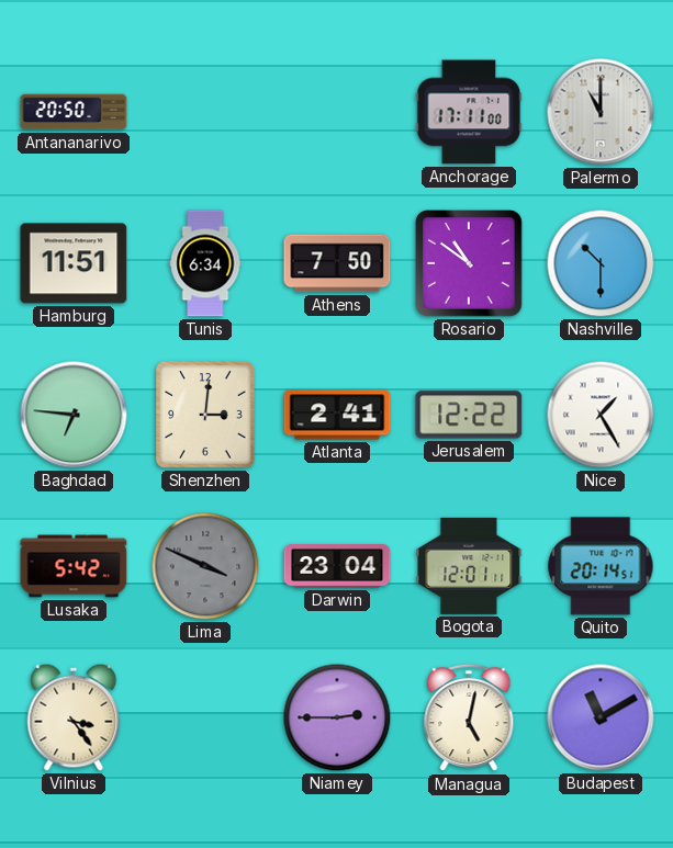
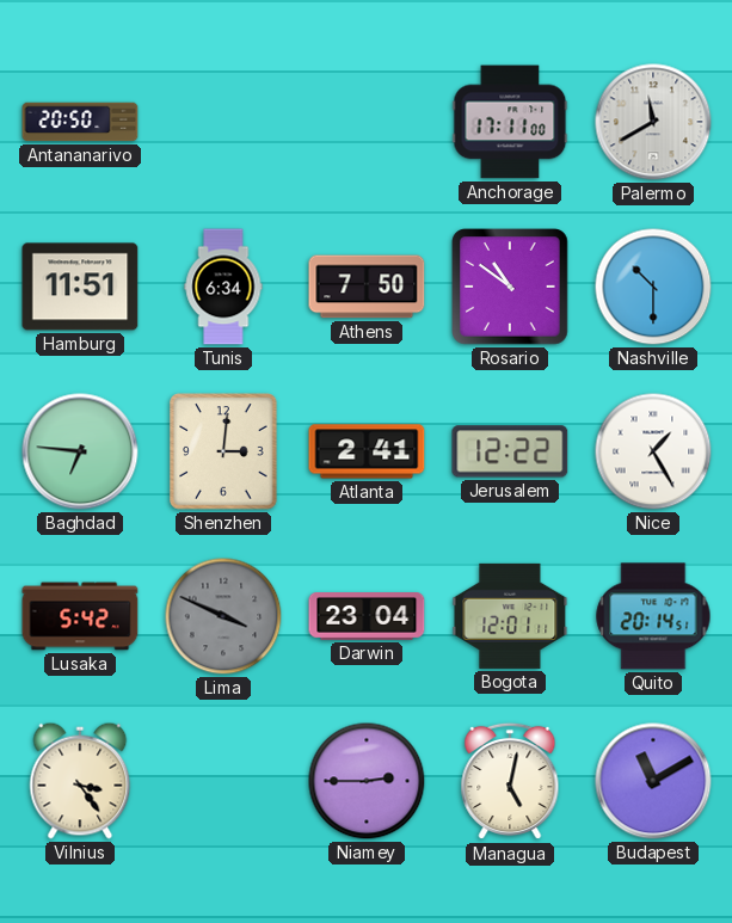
Palermo: 11:00 -> 11:40
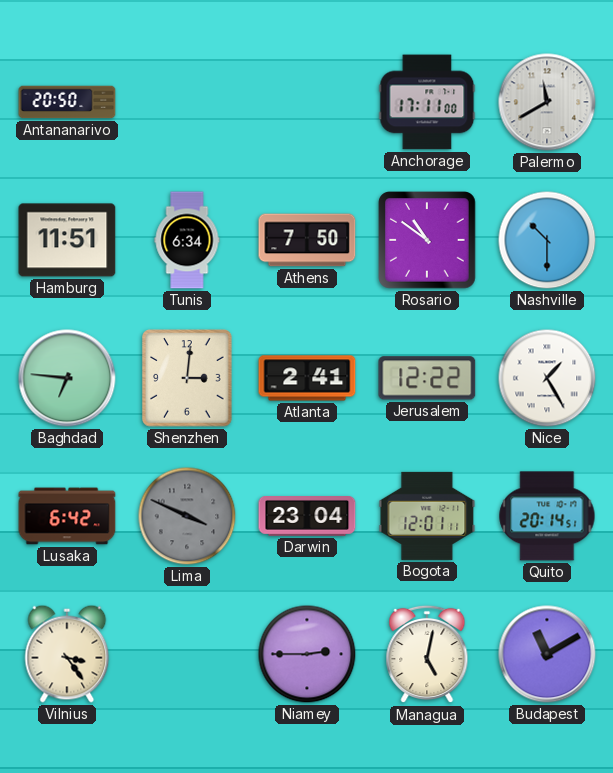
Lusaka: 5:42 -> 6:42
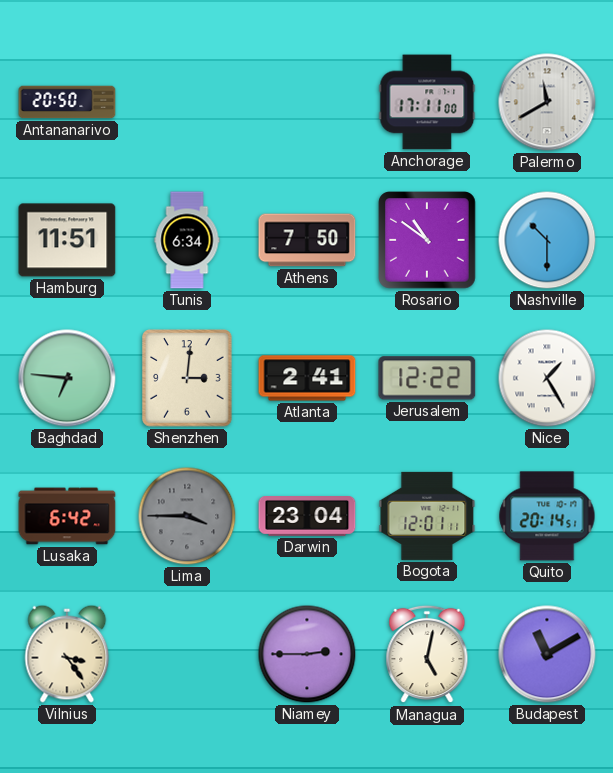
Lima: 3:49 -> 3:45
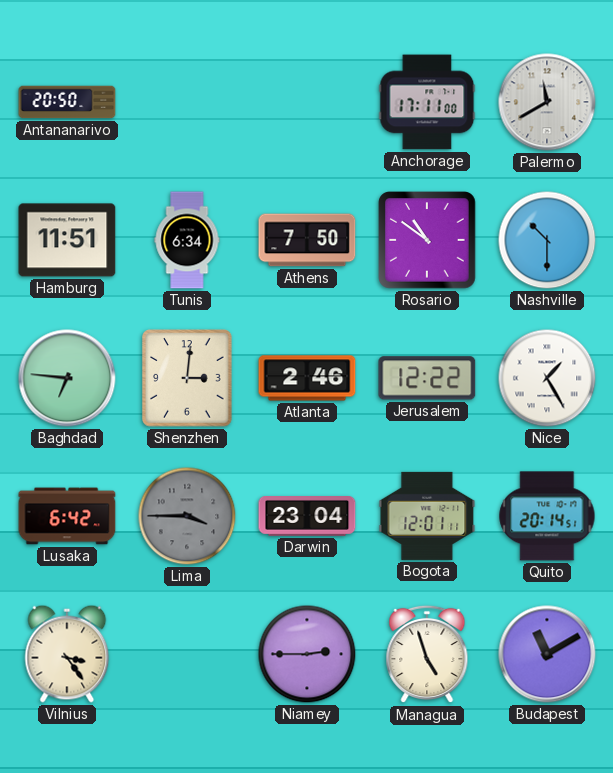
Atlanta: 2:41 -> 2:46
Managua: 5:02 -> 4:57
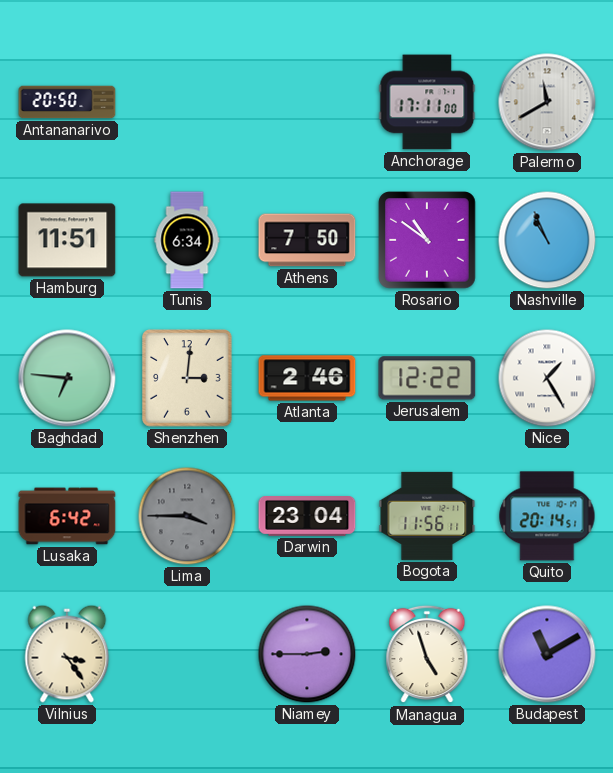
Nashville: 10:30 -> 10:56
Bogota: 12:01 -> 11:56
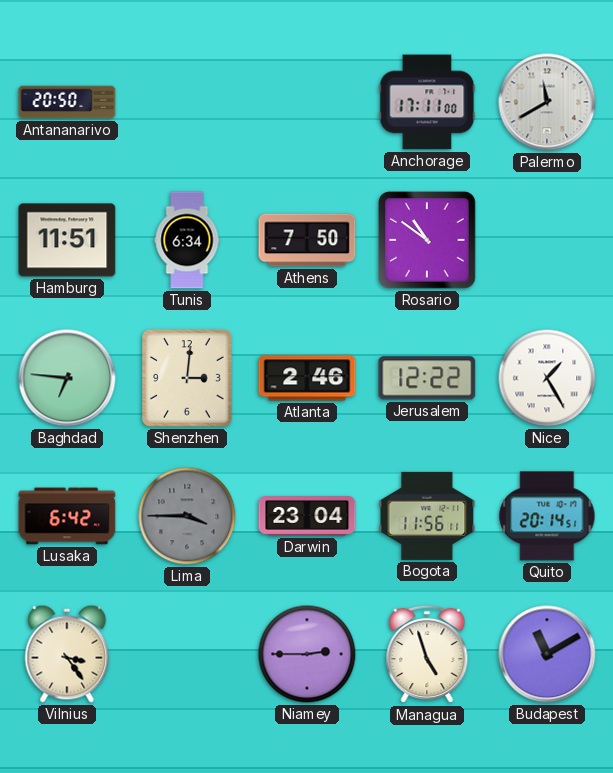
Nashville: 10:56 -> none
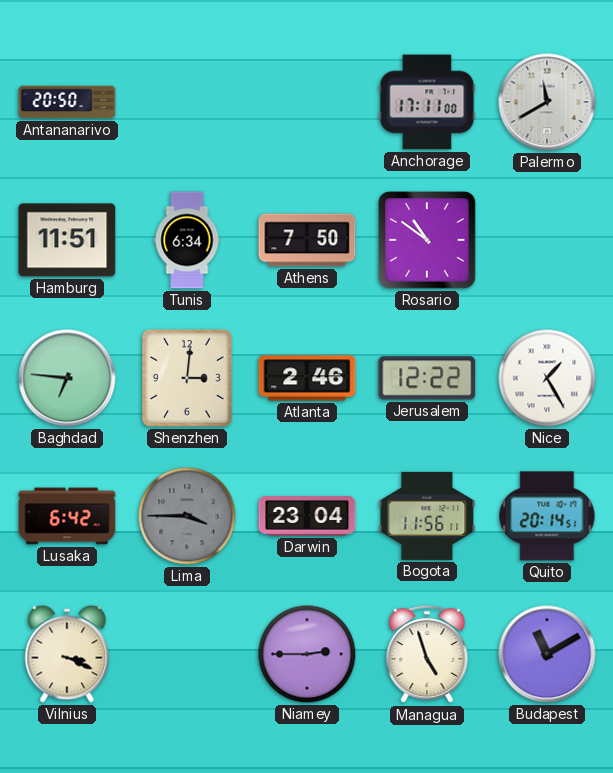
Vilnius: 3:24 -> 3:19
